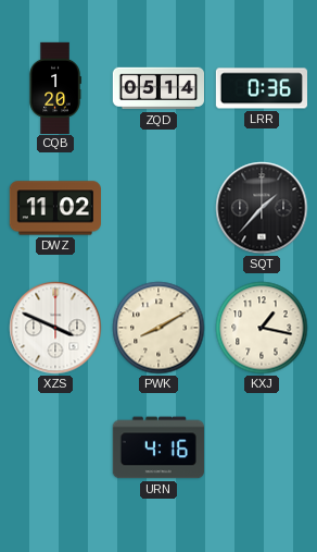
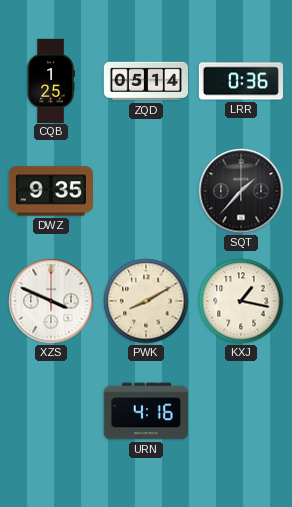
CQB: 1:20 -> 1:25
DWZ: 11:02 -> 9:35
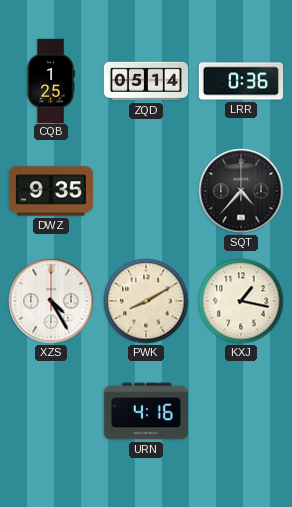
SQT: 1:37 -> 4:37
XZS: 3:49 -> 4:25
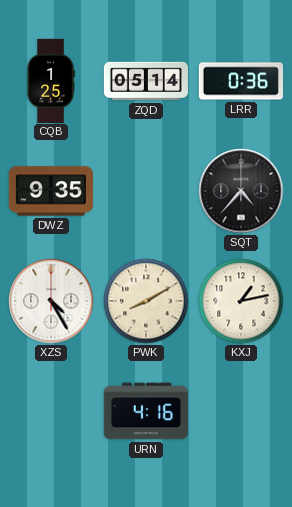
KXJ: 1:17 -> 1:13
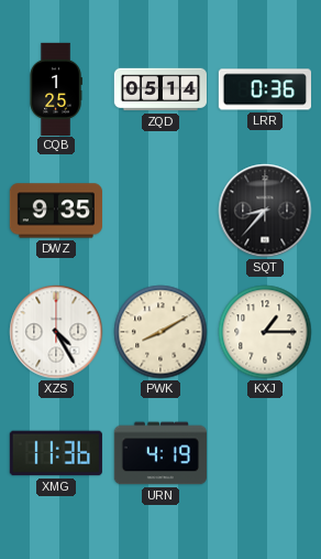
SQT: 4:37 -> 8:37
KXJ: 1:13 -> 1:15
XMG: none -> 11:36
URN: 4:16 -> 4:19
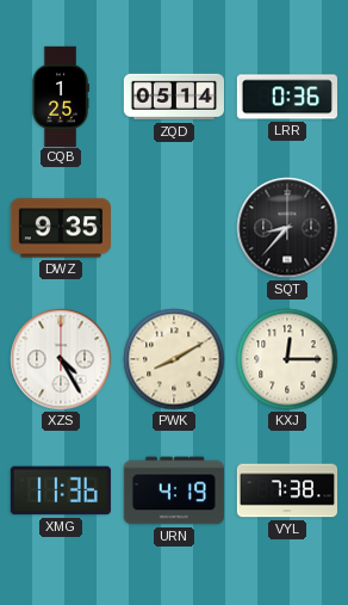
KXJ: 1:15 -> 12:15
VYL: none -> 7:38
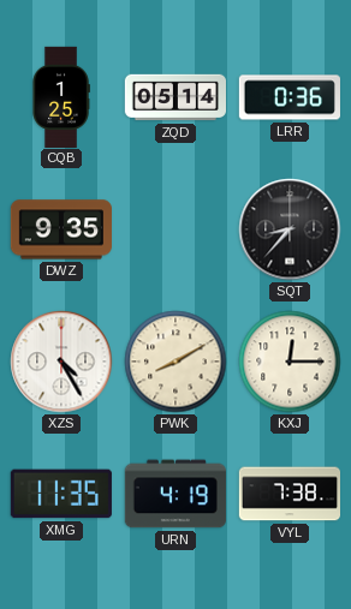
XMG: 11:36 -> 11:35
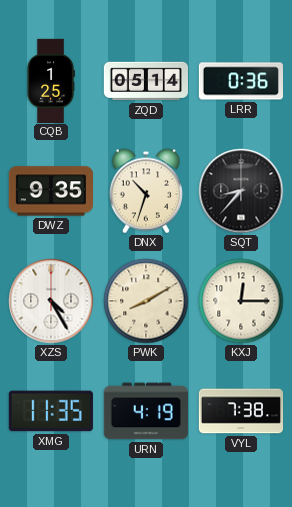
DNX: none -> 10:33
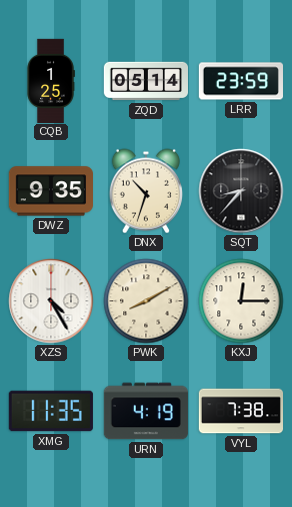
LRR: 0:36 -> 23:59
